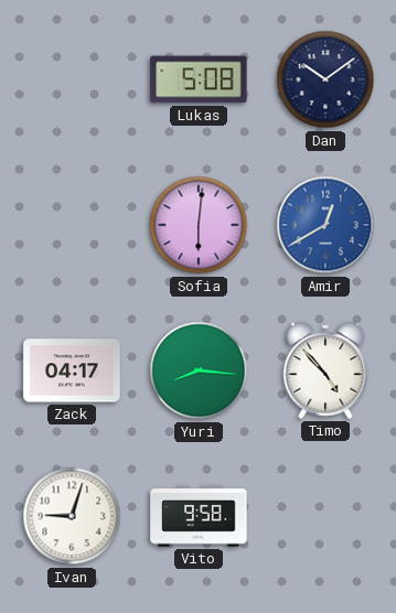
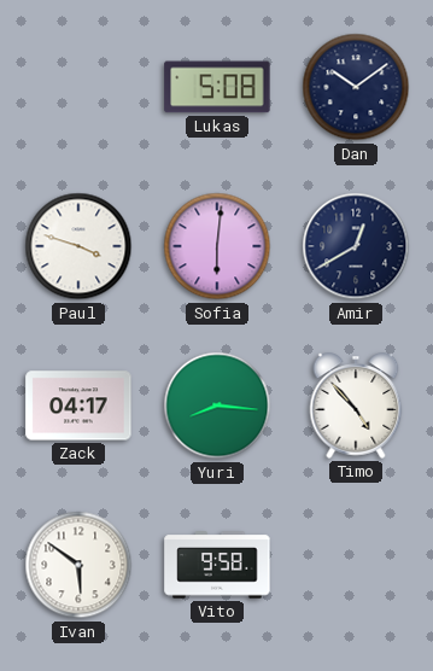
Paul: none -> 3:48
Amir dial: blue -> navy
Ivan: 9:03 -> 5:51
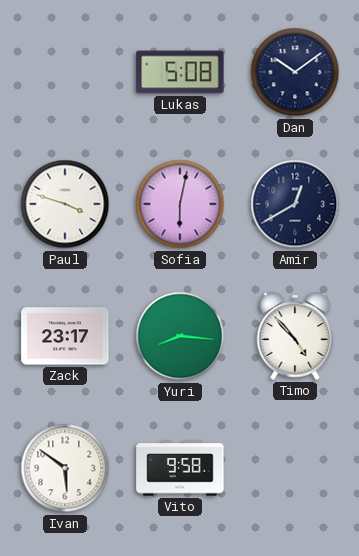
Sofia: 6:01 -> 6:02
Zack: 04:17 -> 23:17
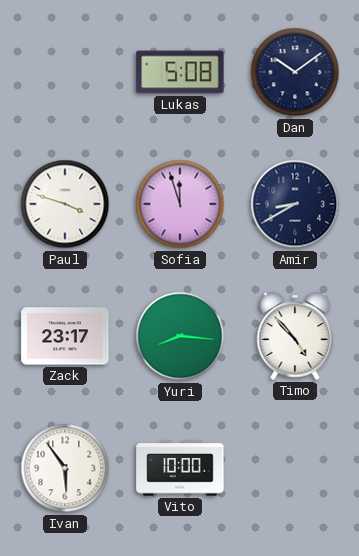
Sofia: 6:02 -> 11:57
Amir: 12:40 -> 8:40
Ivan: 5:51 -> 5:54
Vito: 9:58 -> 10:00
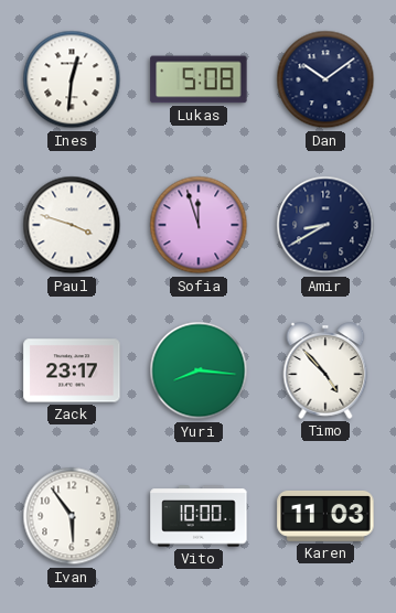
Ines: none -> 12:31
Karen: none -> 11:03
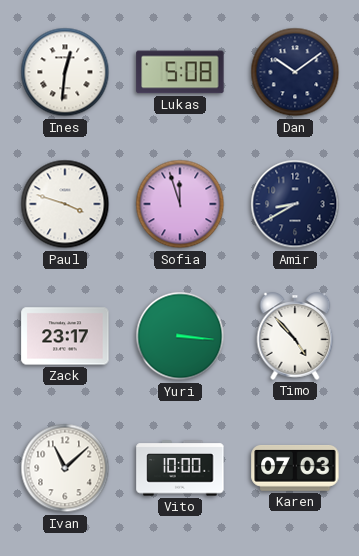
Yuri: 8:16 -> 3:16
Ivan: 5:54 -> 11:08
Karen: 11:03 -> 07:03
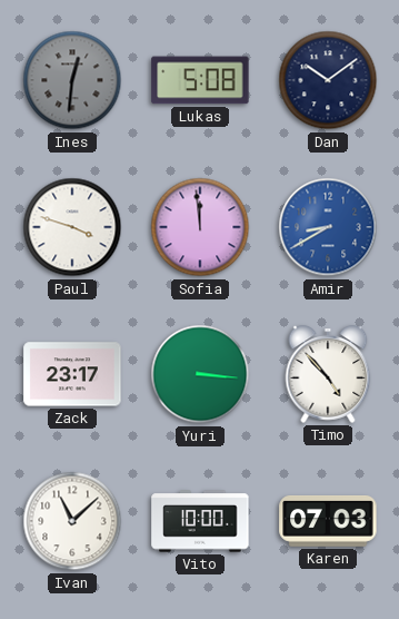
Ines dial: white -> grey
Sofia: 11:57 -> 11:59
Amir dial: navy -> blue
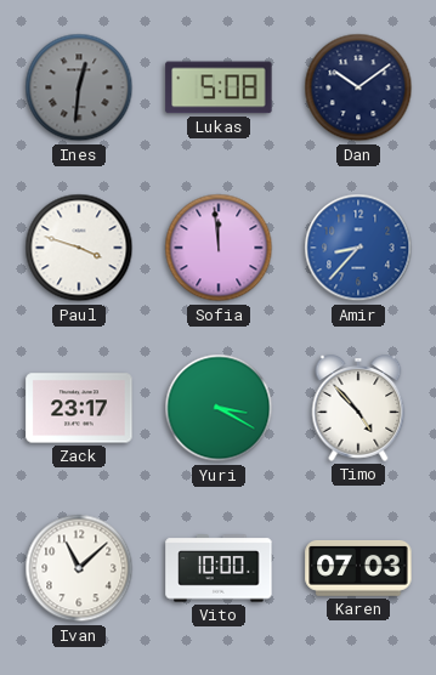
Amir: 8:40 -> 8:37
Yuri: 3:16 -> 3:20
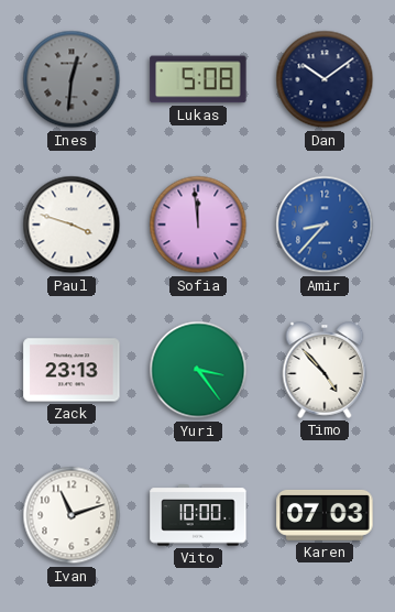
Zack: 23:17 -> 23:13
Yuri: 3:20 -> 3:24
Ivan: 11:08 -> 11:12
